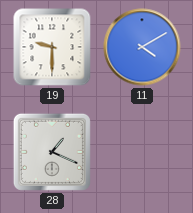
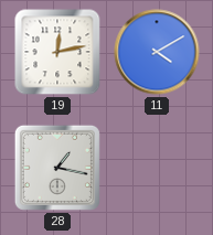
19: 9:30 -> 12:13
28: 1:19 -> 1:17
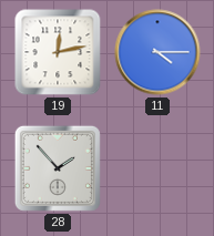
11: 4:10 -> 4:15
28: 1:17 -> 1:53
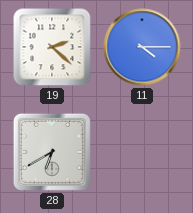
19: 12:13 -> 2:22
28: 1:53 -> 6:40
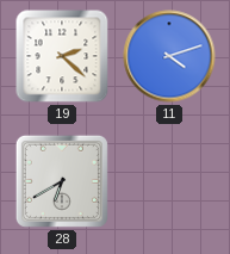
11: 4:15 -> 4:12
